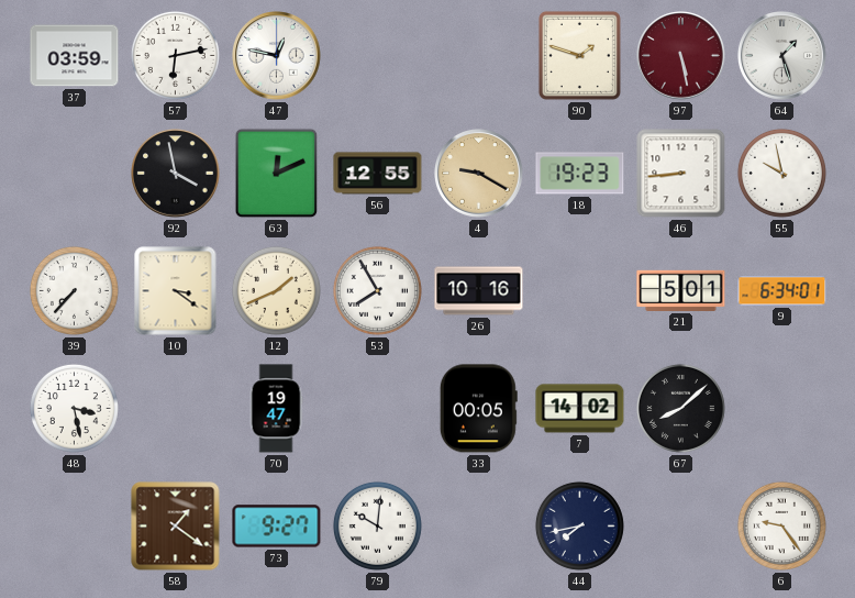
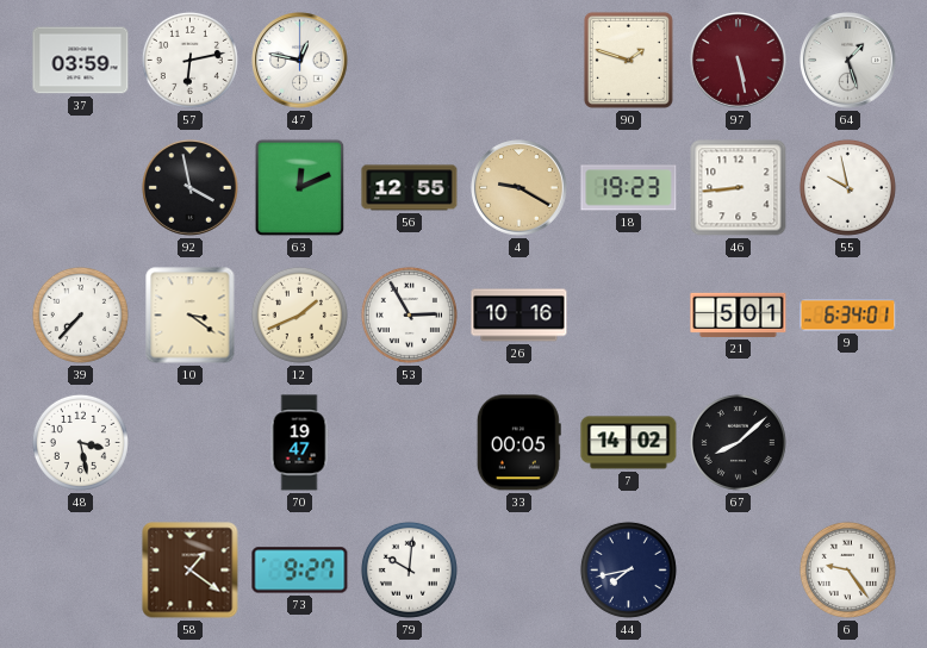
53: 7:55 -> 2:55
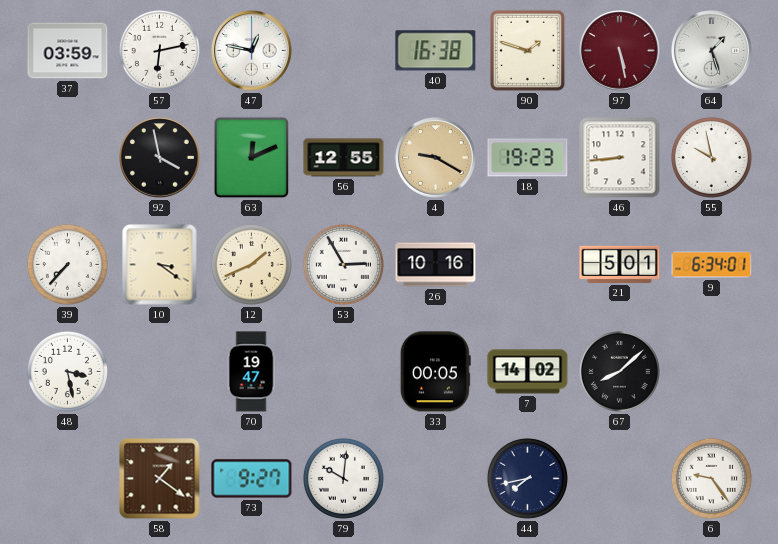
40: none -> 16:38
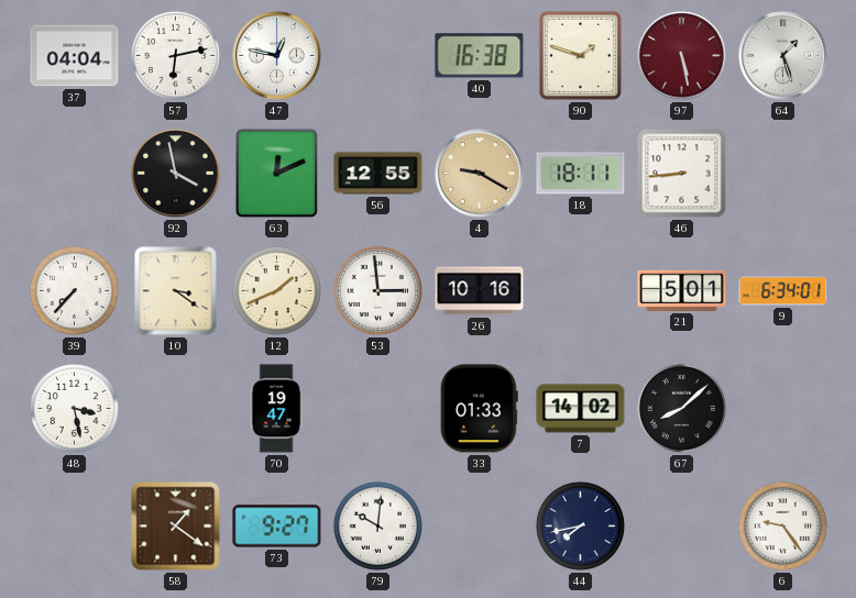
37: 03:59 -> 04:04
18: 19:23 -> 18:11
55: 9:58 -> none
53: 2:55 -> 2:59
33: 00:05 -> 01:33
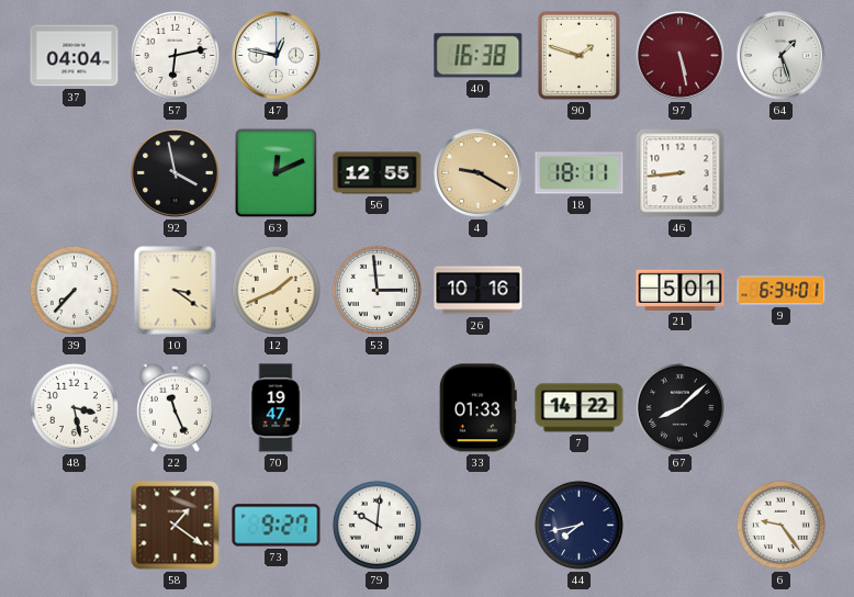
22: none -> 11:26
7: 14:02 -> 14:22
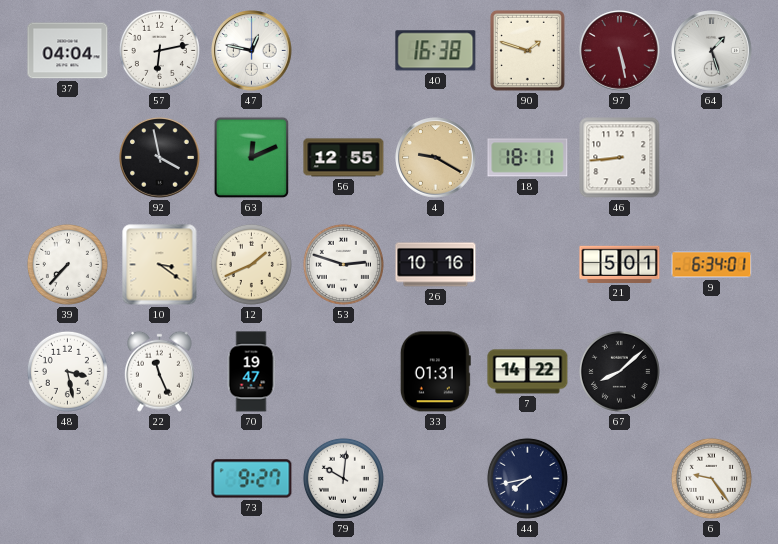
53: 2:59 -> 2:48
33: 01:33 -> 01:31
58: 1:21 -> none
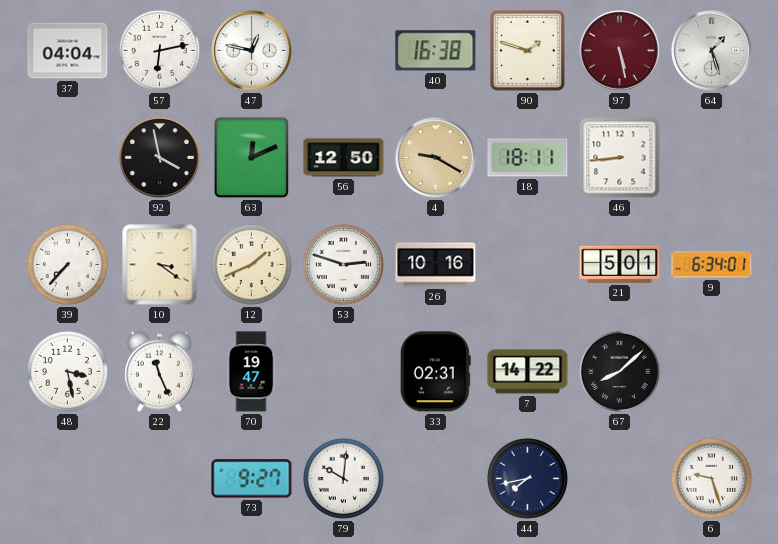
56: 12:55 -> 12:50
33: 01:31 -> 02:31
6: 9:24 -> 9:27
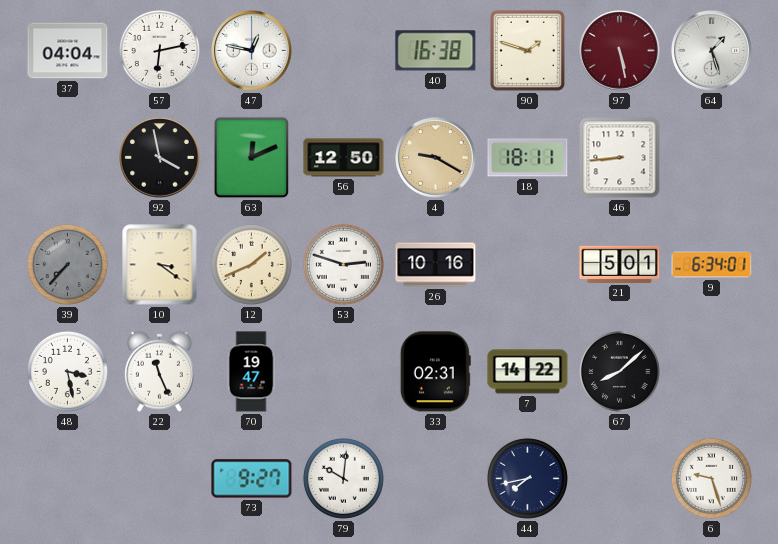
39 dial: white -> grey
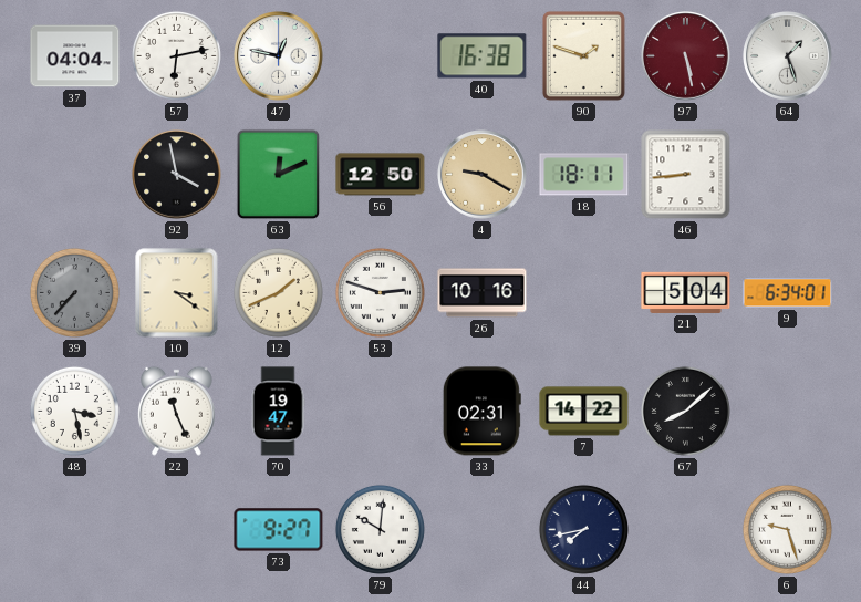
21: 5:01 -> 5:04
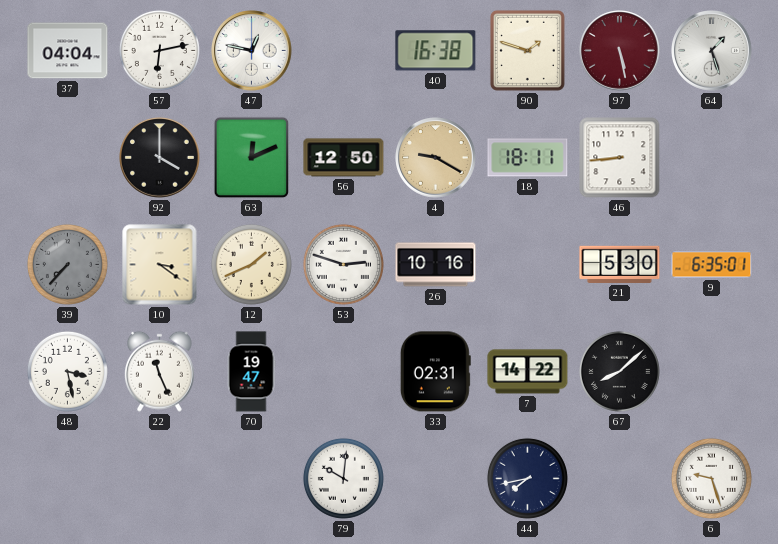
92: 3:58 -> 4:00
21: 5:04 -> 5:30
9: 6:34 -> 6:35
73: 9:27 -> none
